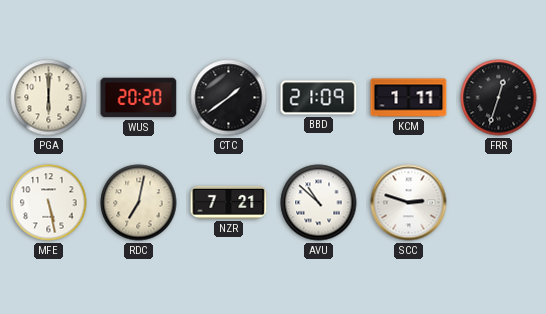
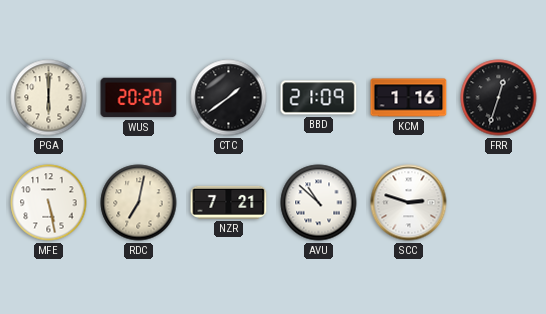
KCM: 1:11 -> 1:16
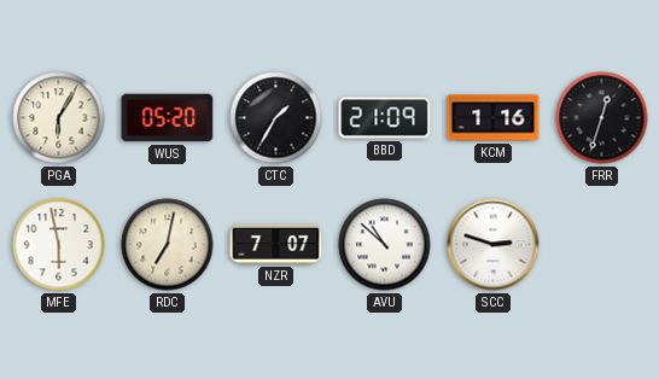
PGA: 6:00 -> 6:05
WUS: 20:20 -> 05:20
CTC: 1:39 -> 1:35
MFE: 5:28 -> 5:58
NZR: 7:21 -> 7:07
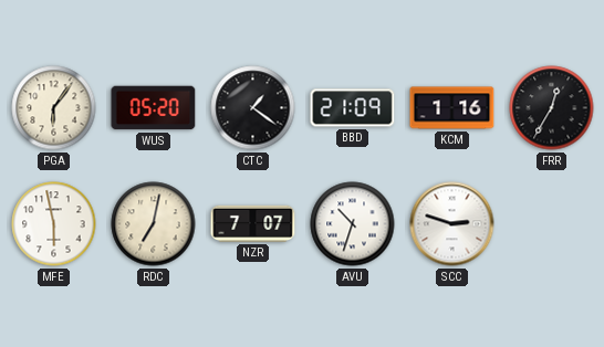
PGA: 6:05 -> 6:06
CTC: 1:35 -> 1:21
FRR: 12:33 -> 12:35
AVU: 10:52 -> 10:33
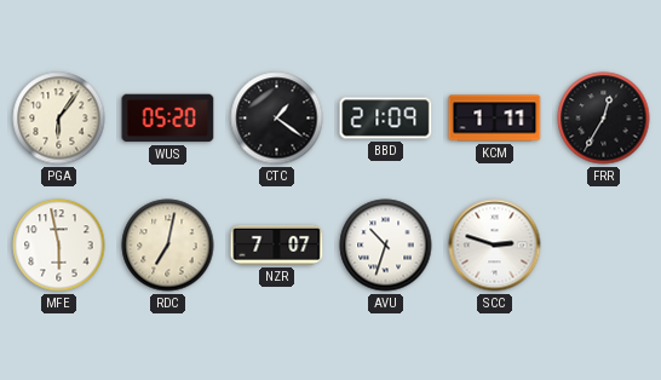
KCM: 1:16 -> 1:11
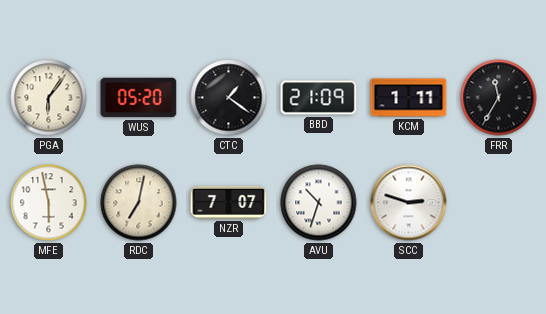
FRR: 12:35 -> 11:35
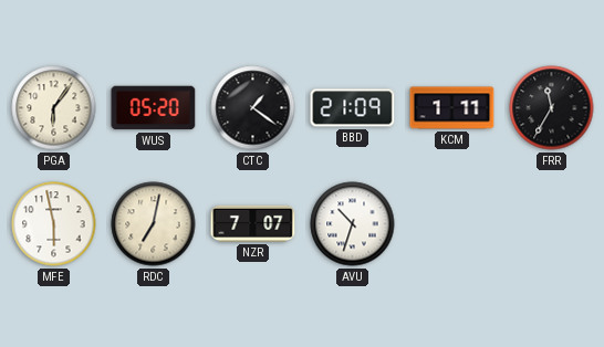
SCC: 2:48 -> none
